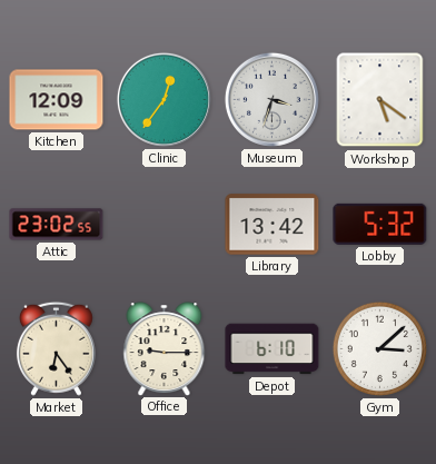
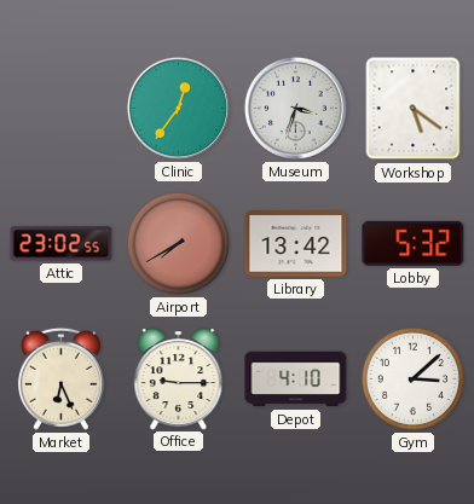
Kitchen: 12:09 -> none
Airport: none -> 7:40
Market: 6:24 -> 6:26
Depot: 6:10 -> 4:10
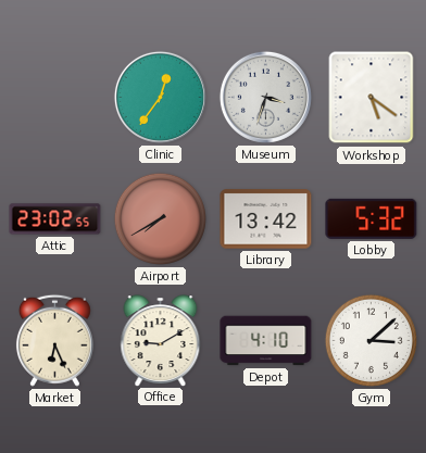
Office: 9:15 -> 9:10
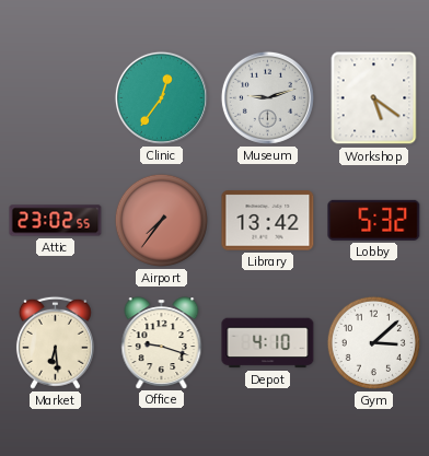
Museum: 3:33 -> 9:12
Airport: 7:40 -> 7:36
Market: 6:26 -> 6:29
Office: 9:10 -> 9:18
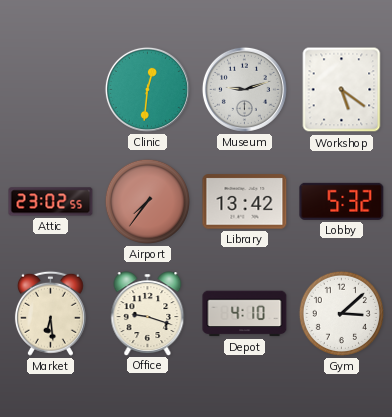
Clinic: 12:36 -> 12:31
